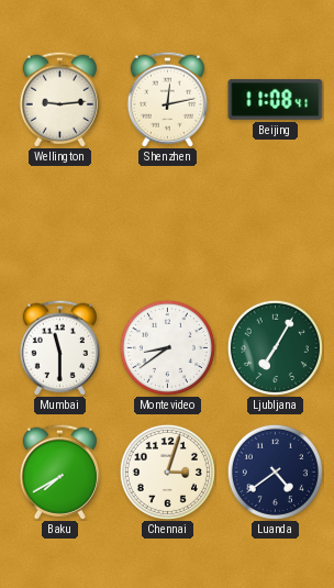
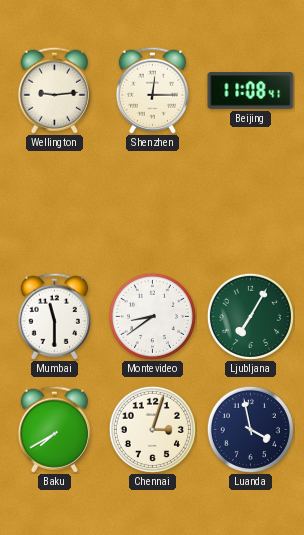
Shenzhen: 12:13 -> 12:15
Luanda: 4:39 -> 3:58
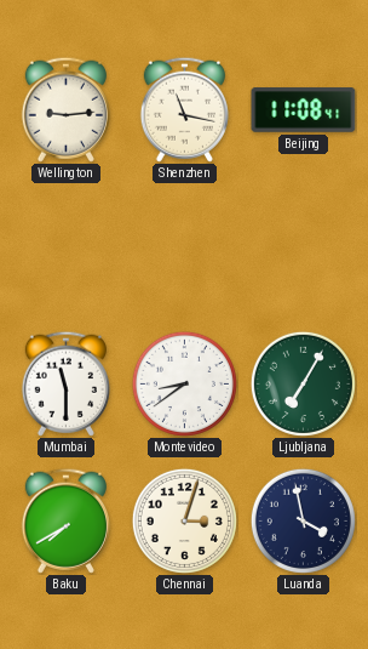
Shenzhen: 12:15 -> 11:17
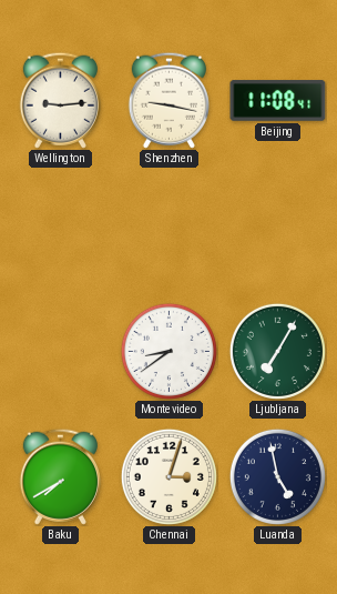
Shenzhen: 11:17 -> 9:17
Mumbai: 11:30 -> none
Luanda: 3:58 -> 4:58
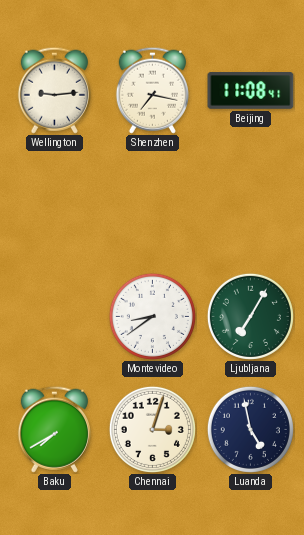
Shenzhen: 9:17 -> 7:17
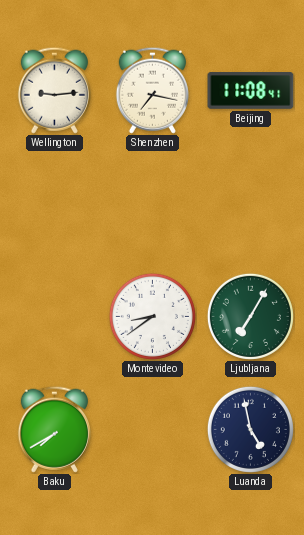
Chennai: 3:03 -> none
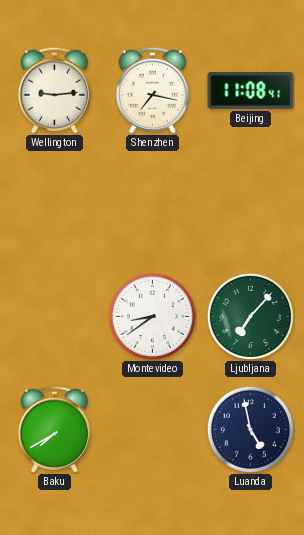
Ljubljana: 7:05 -> 7:07
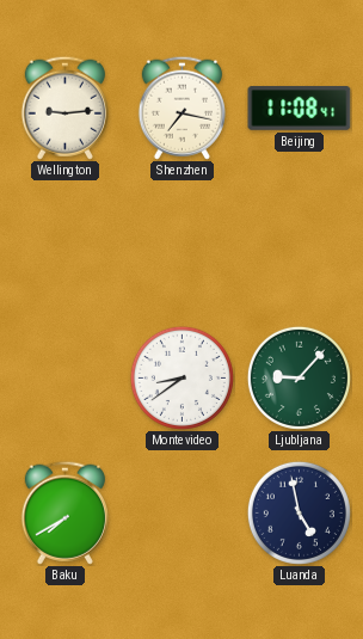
Ljubljana: 7:07 -> 9:07
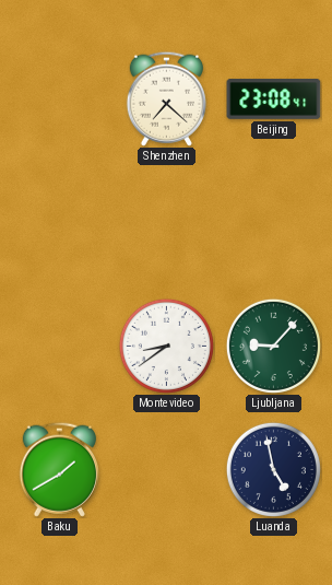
Wellington: 9:14 -> none
Shenzhen: 7:17 -> 7:22
Beijing: 11:08 -> 23:08
Baku: 7:40 -> 1:40
